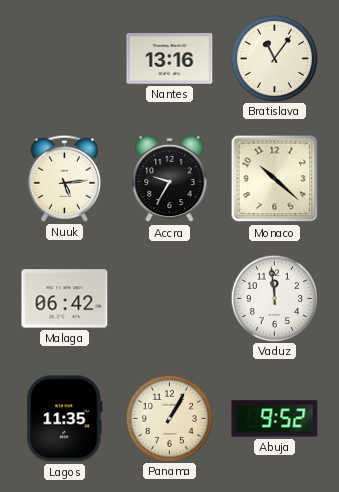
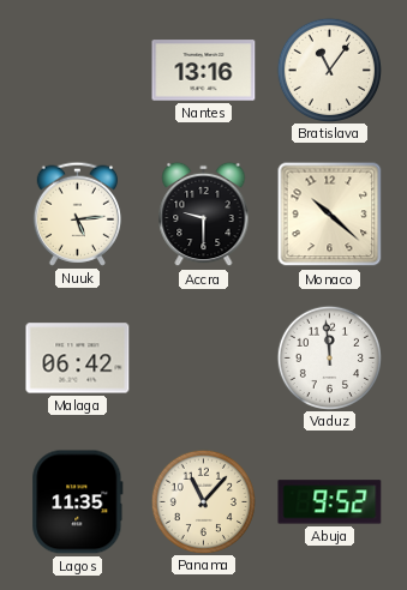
Accra: 9:35 -> 9:30
Panama: 1:05 -> 11:07
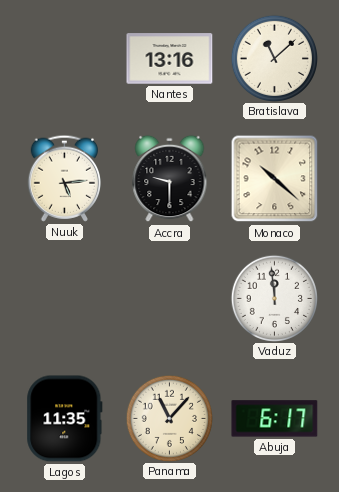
Bratislava: 11:06 -> 11:08
Malaga: 06:42 -> none
Abuja: 9:52 -> 6:17
